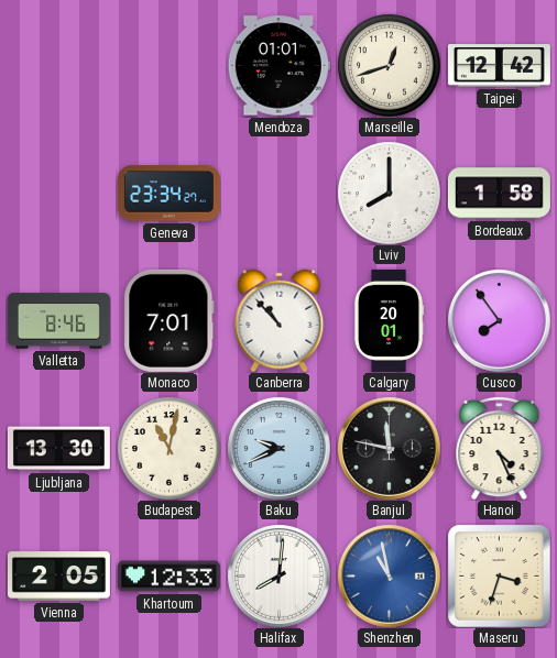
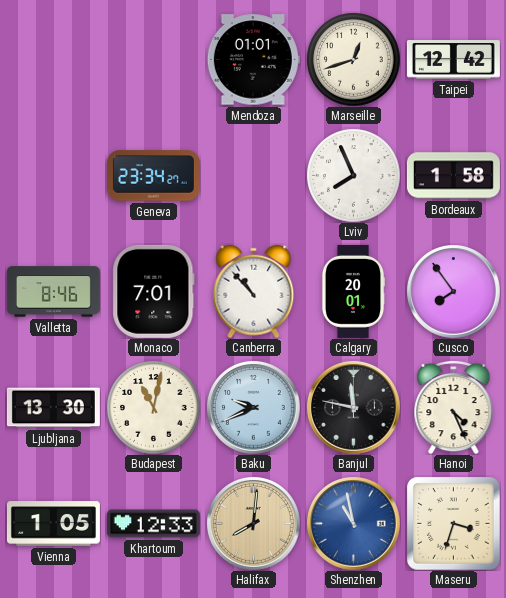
Lviv: 8:00 -> 7:56
Vienna: 2:05 -> 1:05
Halifax dial: white -> champagne
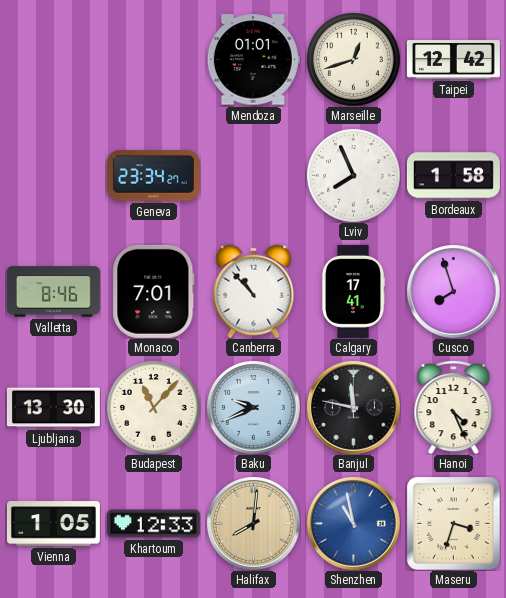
Calgary: 20:01 -> 17:41
Cusco: 7:54 -> 7:57
Budapest: 11:02 -> 11:07
